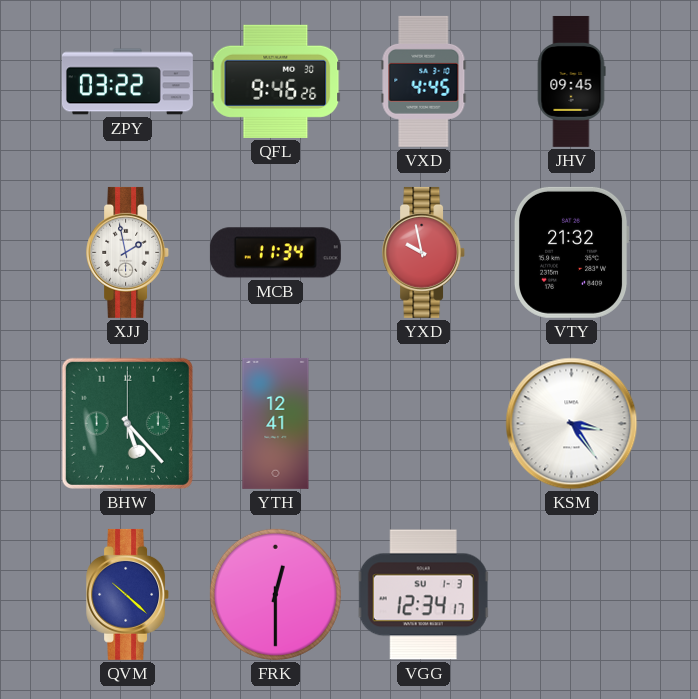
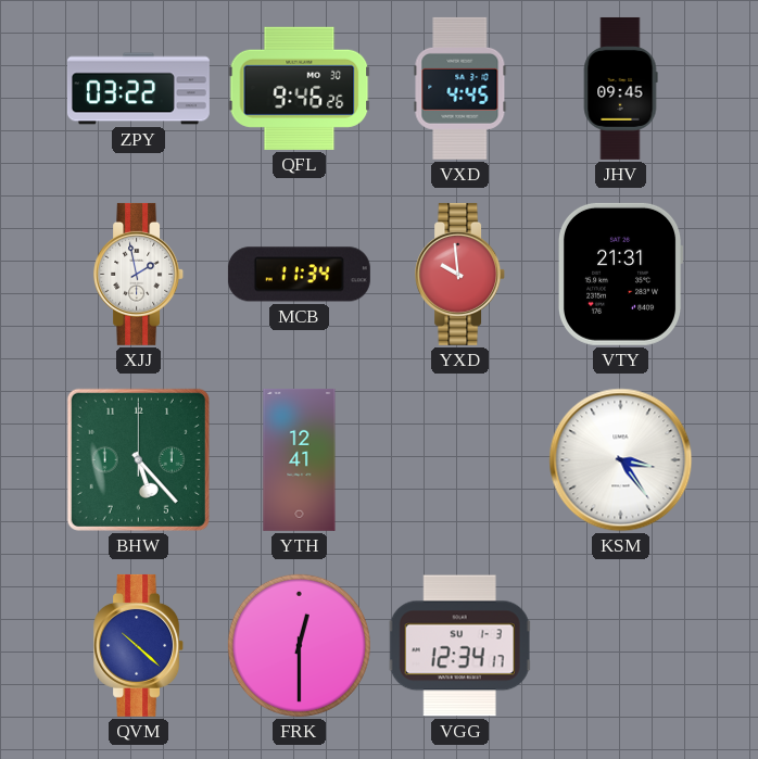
YXD: 9:58 -> 9:59
VTY: 21:32 -> 21:31
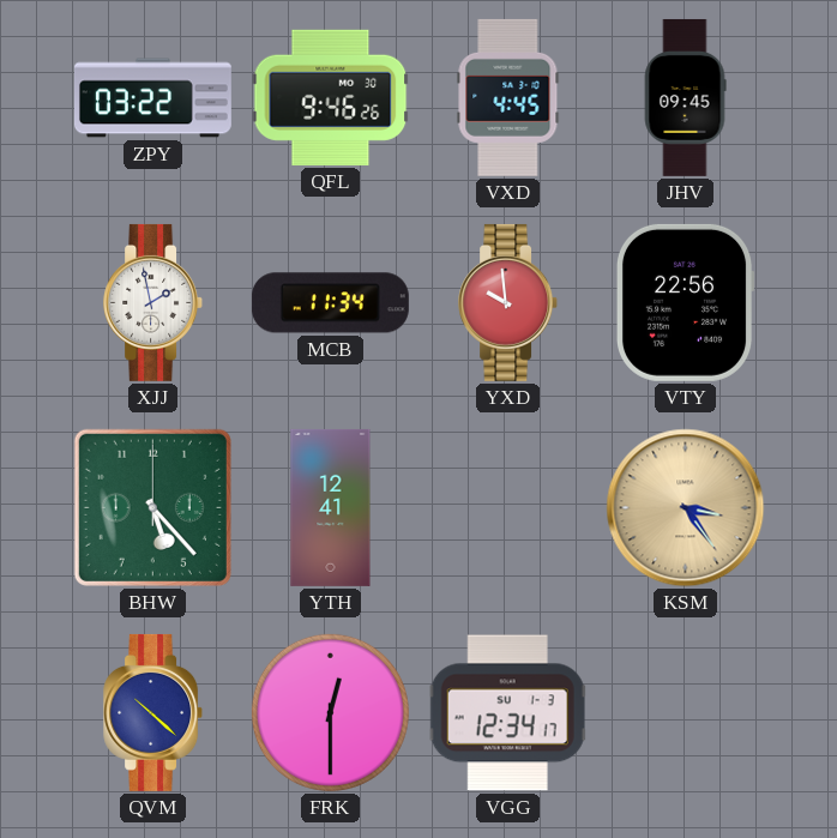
VTY: 21:31 -> 22:56
KSM dial: white -> champagne
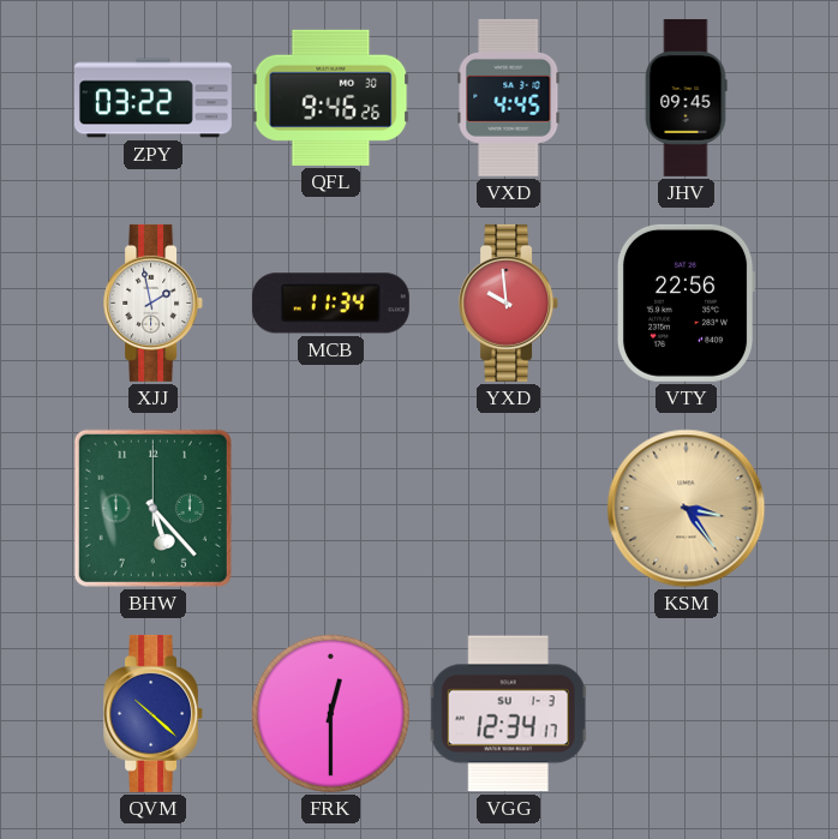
YTH: 12:41 -> none
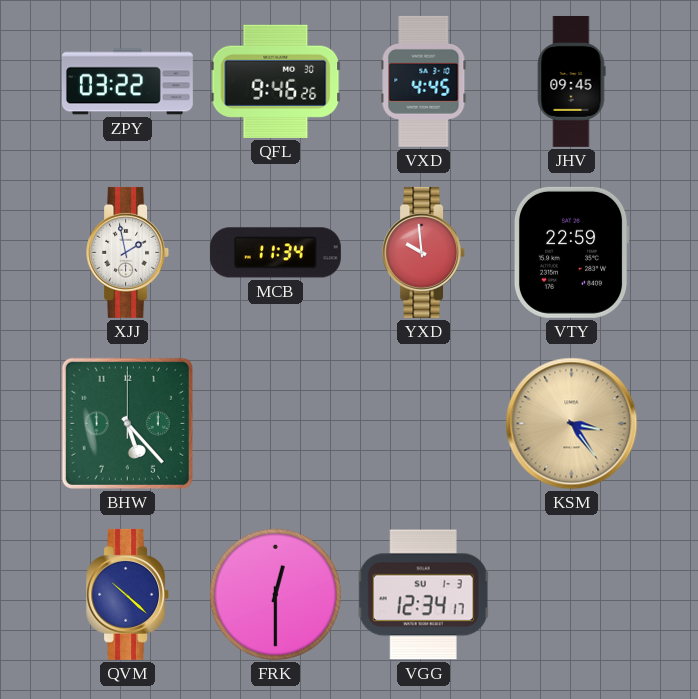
VTY: 22:56 -> 22:59
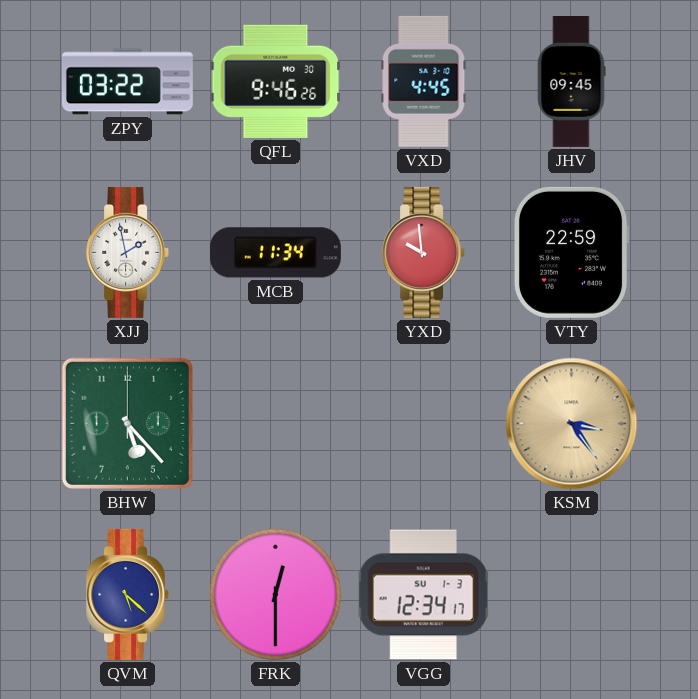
QVM: 10:22 -> 5:22
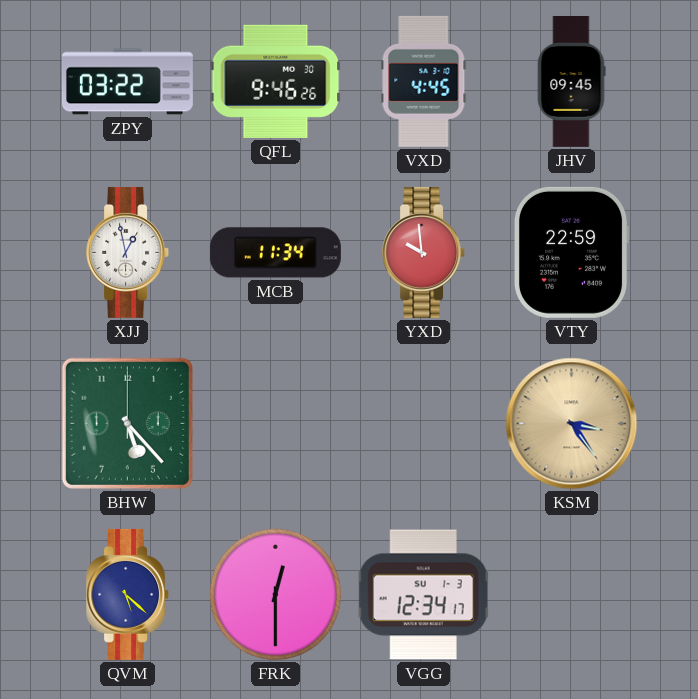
XJJ: 1:58 -> 12:58
